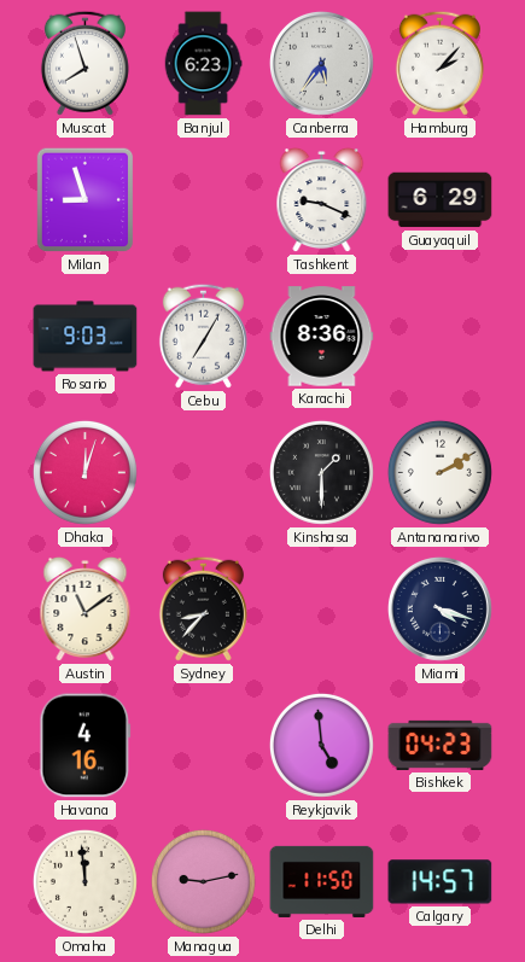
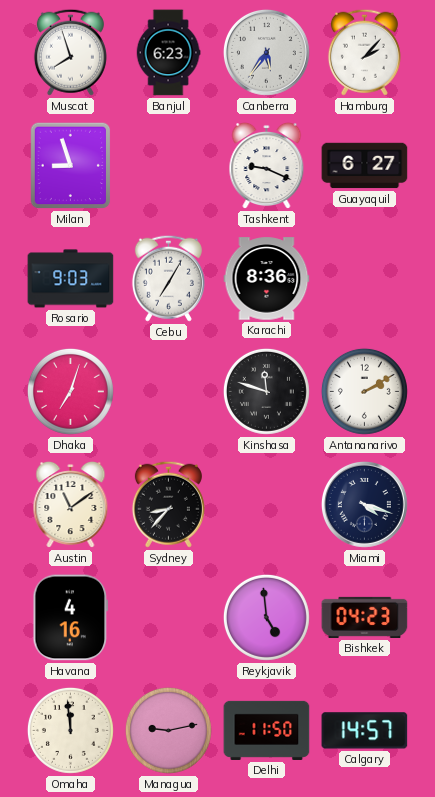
Guayaquil: 6:29 -> 6:27
Dhaka: 12:03 -> 7:03
Kinshasa: 1:30 -> 11:48
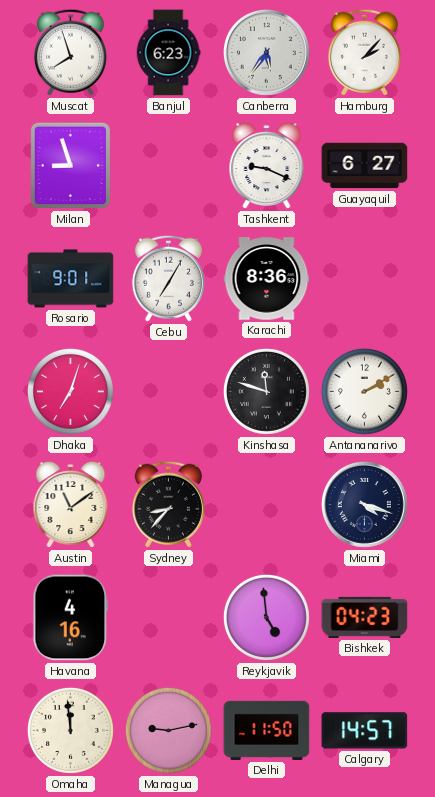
Rosario: 9:03 -> 9:01
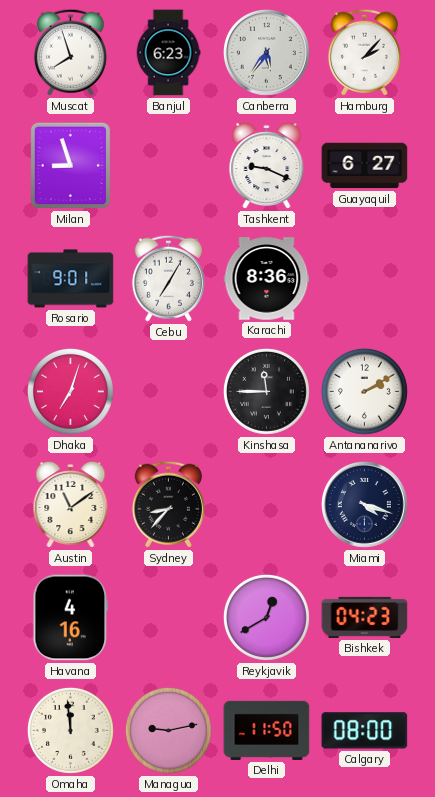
Kinshasa: 11:48 -> 11:45
Reykjavik: 4:59 -> 12:40
Calgary: 14:57 -> 08:00
